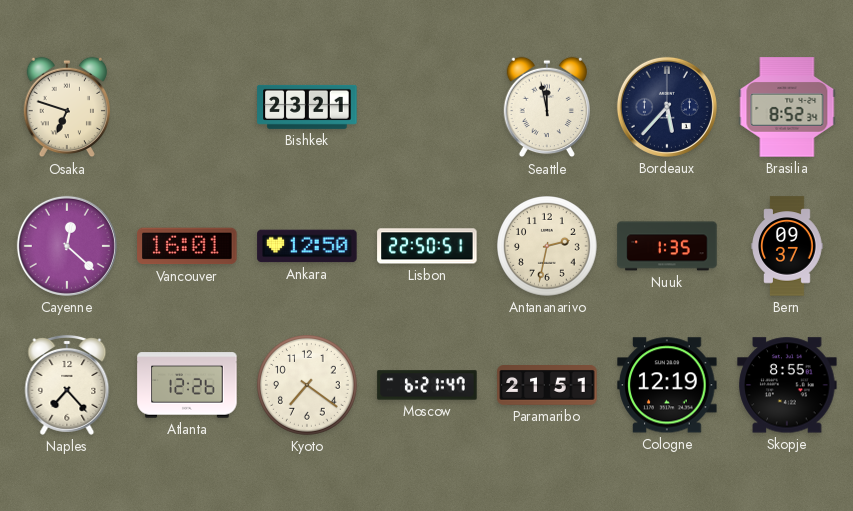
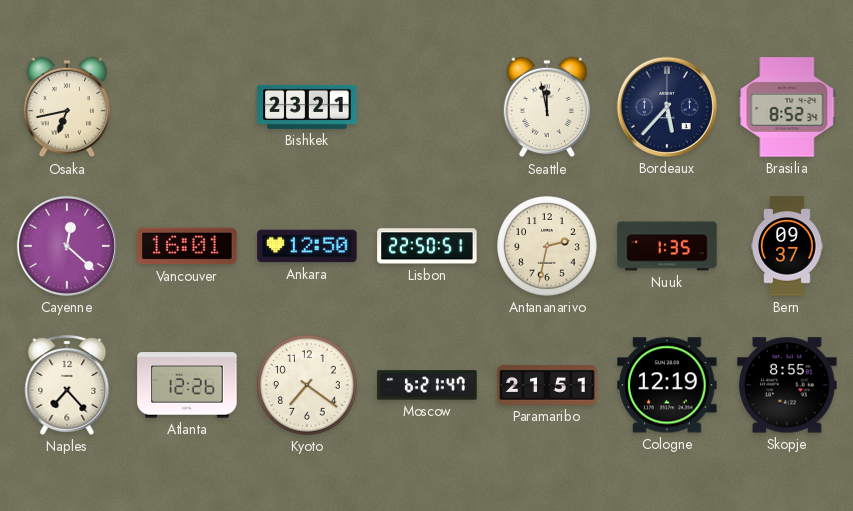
Osaka: 6:48 -> 6:43
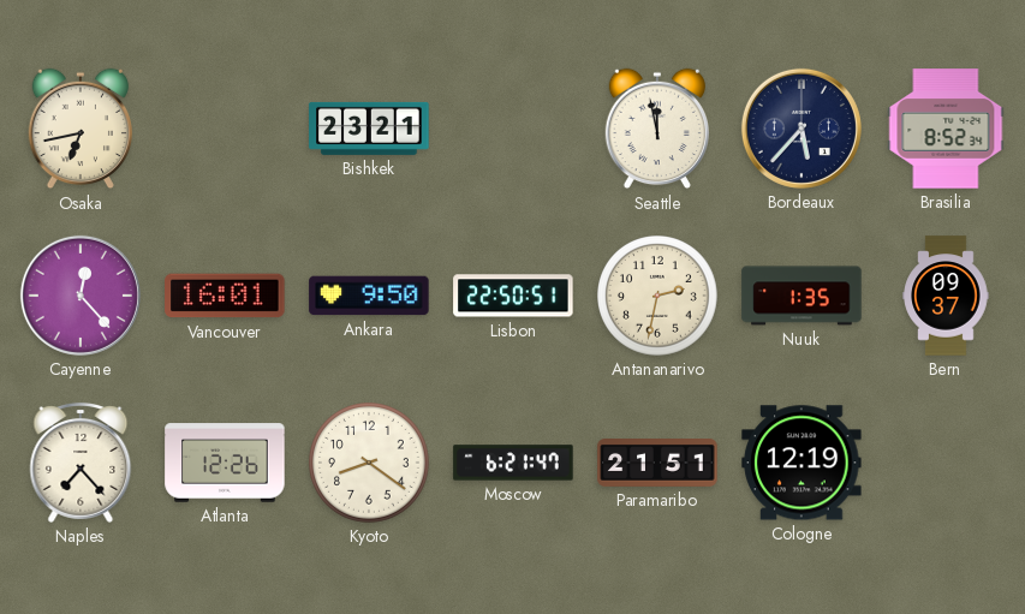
Cayenne: 12:22 -> 12:23
Ankara: 12:50 -> 9:50
Kyoto: 7:21 -> 8:21
Skopje: 8:55 -> none
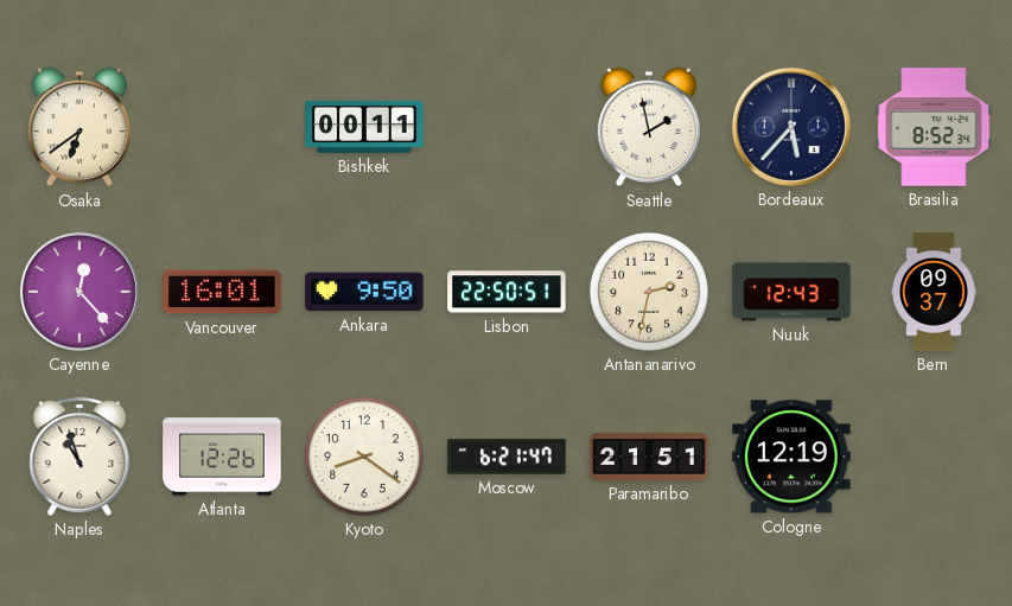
Osaka: 6:43 -> 6:39
Bishkek: 23:21 -> 00:11
Seattle: 11:58 -> 1:58
Nuuk: 1:35 -> 12:43
Naples: 7:23 -> 10:57
